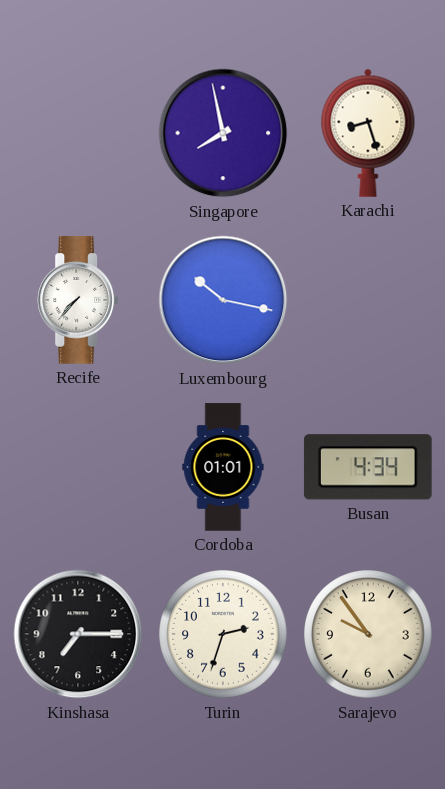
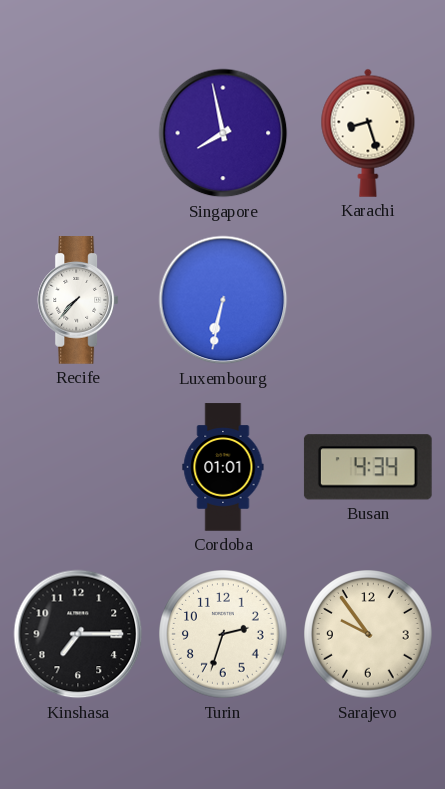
Luxembourg: 10:17 -> 6:32
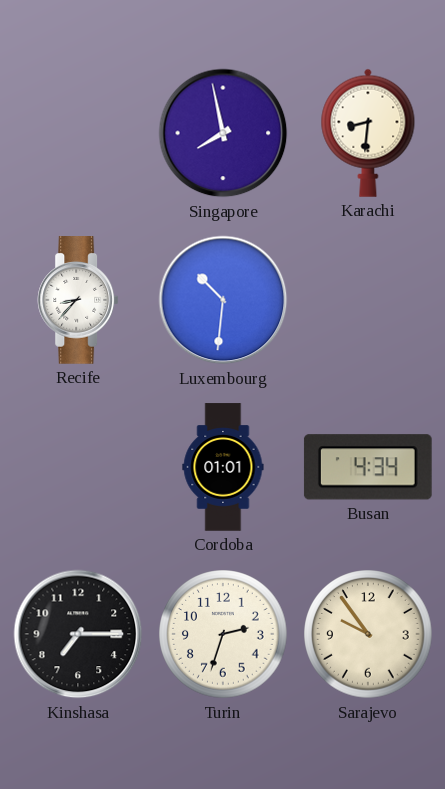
Karachi: 8:27 -> 8:31
Recife: 7:37 -> 8:37
Luxembourg: 6:32 -> 10:31
